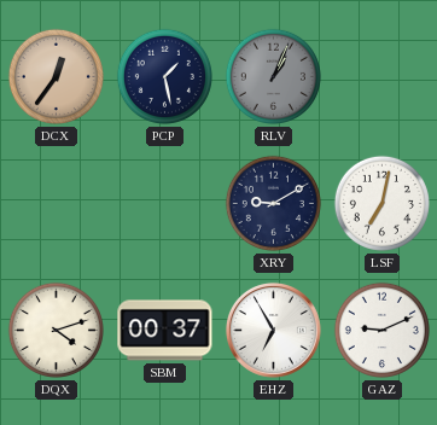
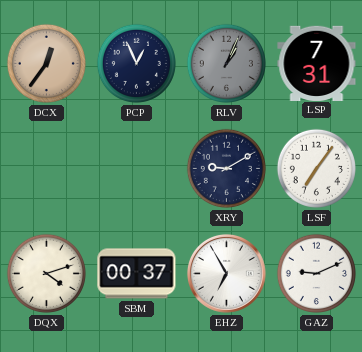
PCP: 1:28 -> 12:56
LSP: none -> 7:31
LSF: 7:02 -> 7:06
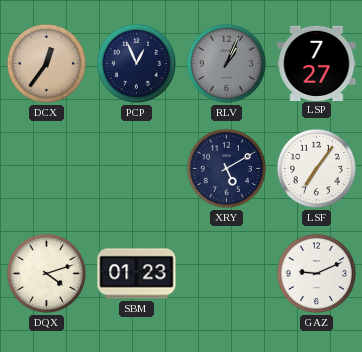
LSP: 7:31 -> 7:27
XRY: 9:10 -> 5:10
SBM: 00:37 -> 01:23
EHZ: 6:55 -> none
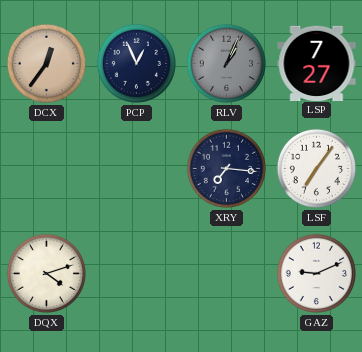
XRY: 5:10 -> 7:16
SBM: 01:23 -> none
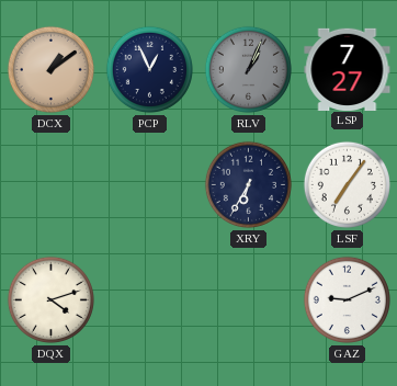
DCX: 12:36 -> 1:09
XRY: 7:16 -> 6:35
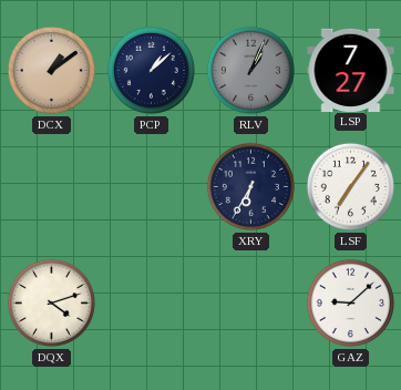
PCP: 12:56 -> 1:08
GAZ: 9:11 -> 9:08
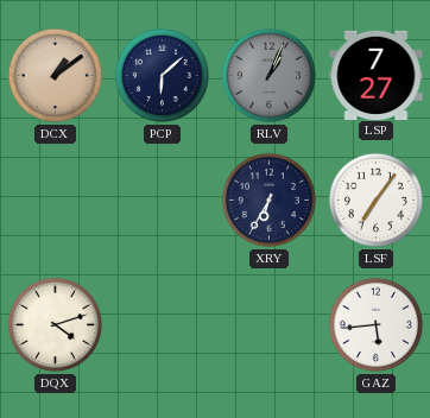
PCP: 1:08 -> 6:08
GAZ: 9:08 -> 5:44
